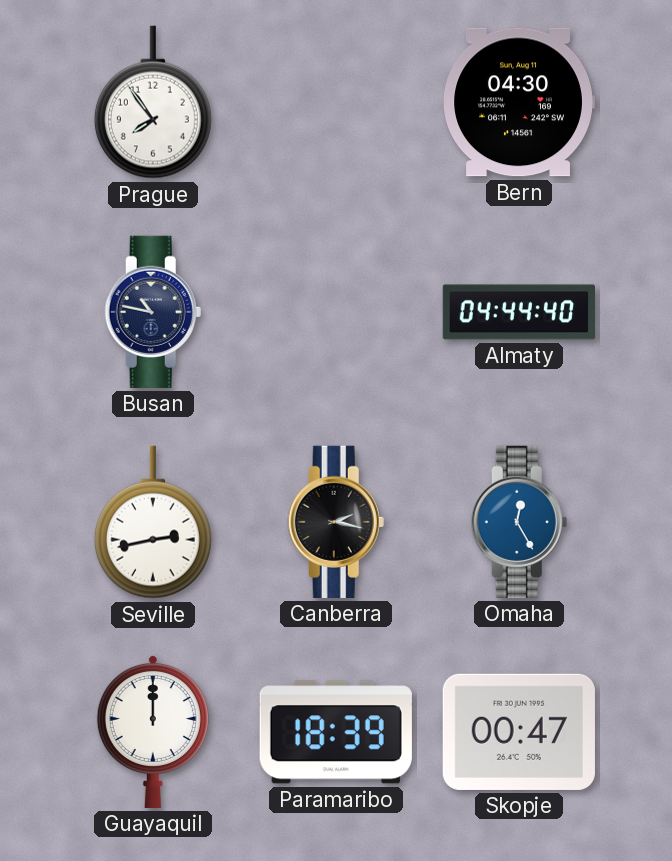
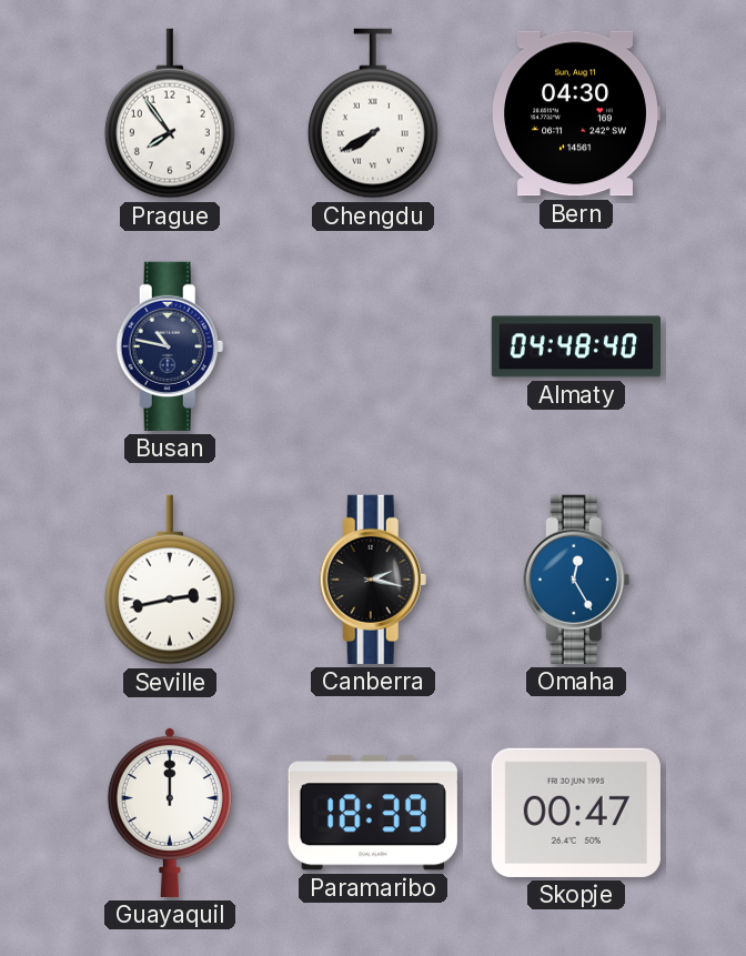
Chengdu: none -> 7:40
Almaty: 04:44 -> 04:48
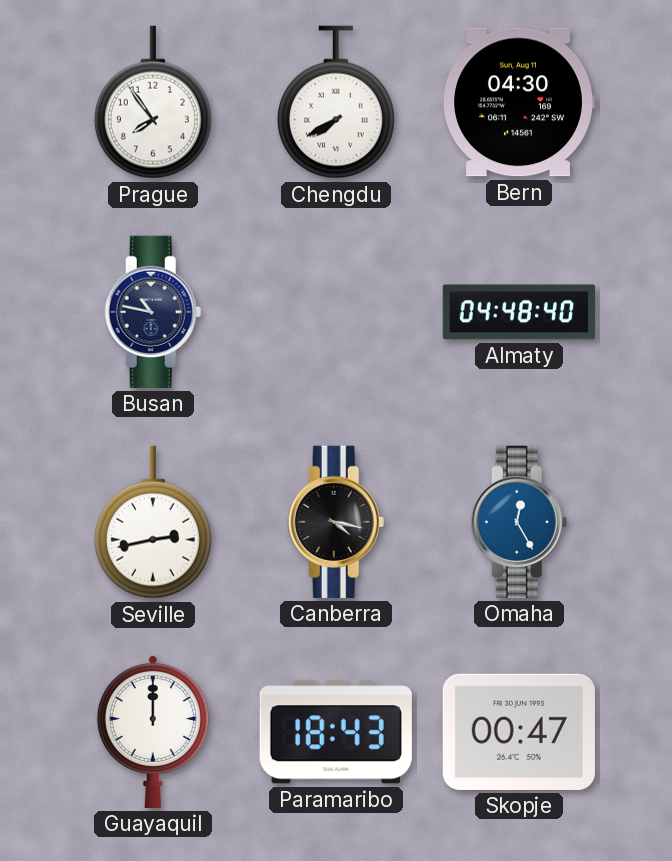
Canberra: 2:17 -> 4:17
Paramaribo: 18:39 -> 18:43
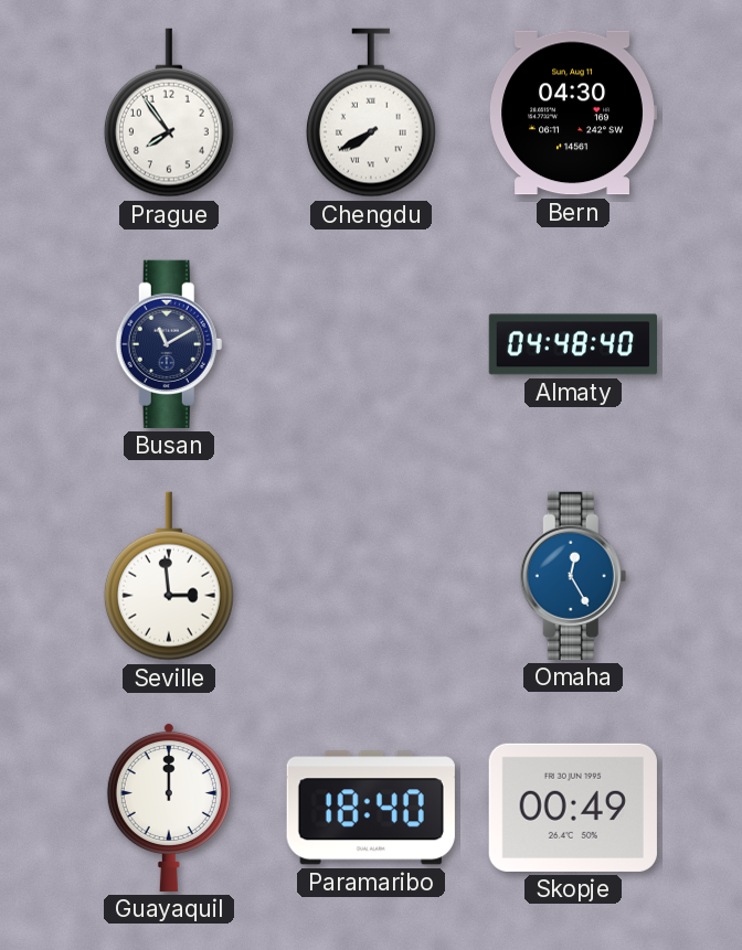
Busan: 10:47 -> 11:10
Seville: 2:43 -> 2:59
Canberra: 4:17 -> none
Paramaribo: 18:43 -> 18:40
Skopje: 00:47 -> 00:49
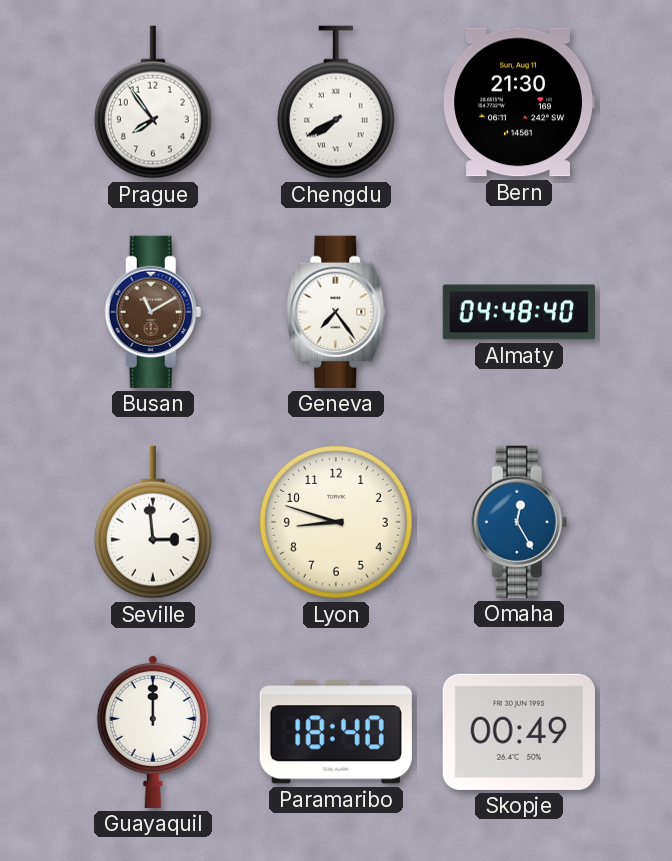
Bern: 04:30 -> 21:30
Busan dial: navy -> brown
Geneva: none -> 7:24
Lyon: none -> 8:48
